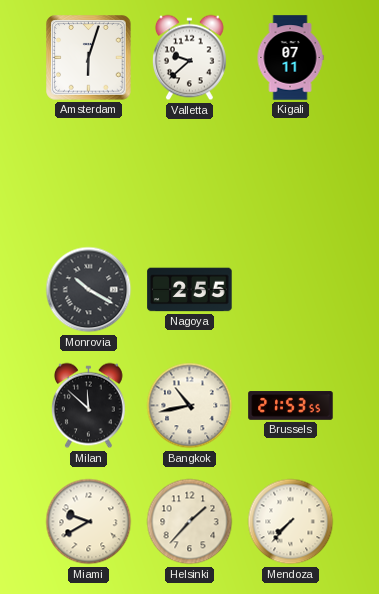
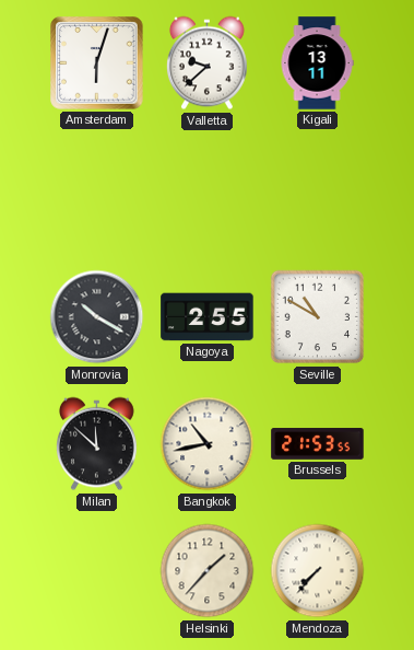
Kigali: 07:11 -> 13:11
Seville: none -> 10:50
Miami: 9:40 -> none
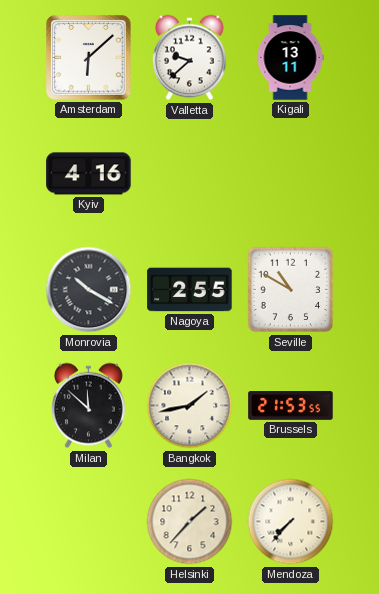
Amsterdam: 6:03 -> 6:08
Kyiv: none -> 4:16
Bangkok: 10:43 -> 1:43
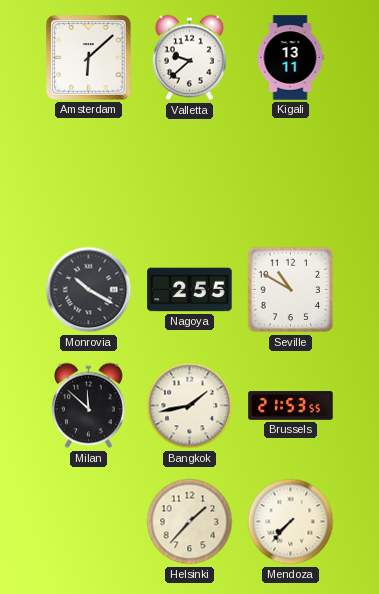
Kyiv: 4:16 -> none
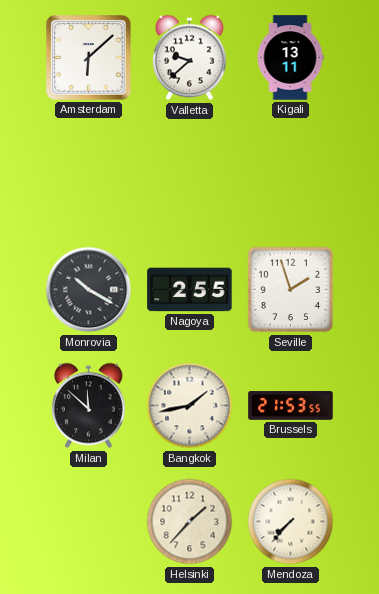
Seville: 10:50 -> 1:57
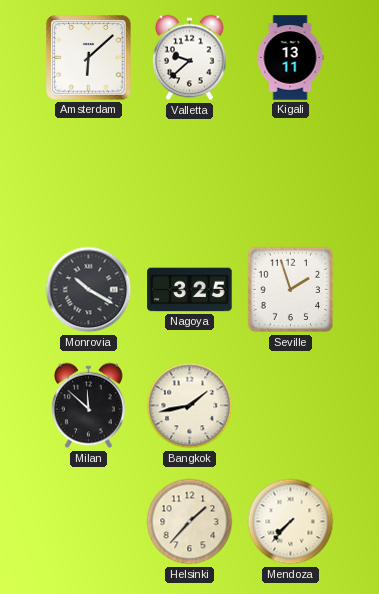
Nagoya: 2:55 -> 3:25
Brussels: 21:53 -> none
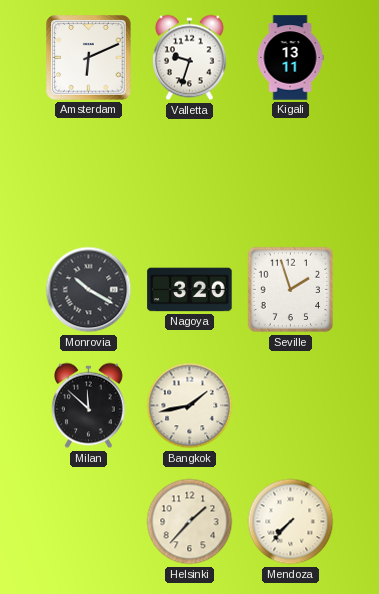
Amsterdam: 6:08 -> 6:11
Valletta: 9:38 -> 9:33
Nagoya: 3:25 -> 3:20
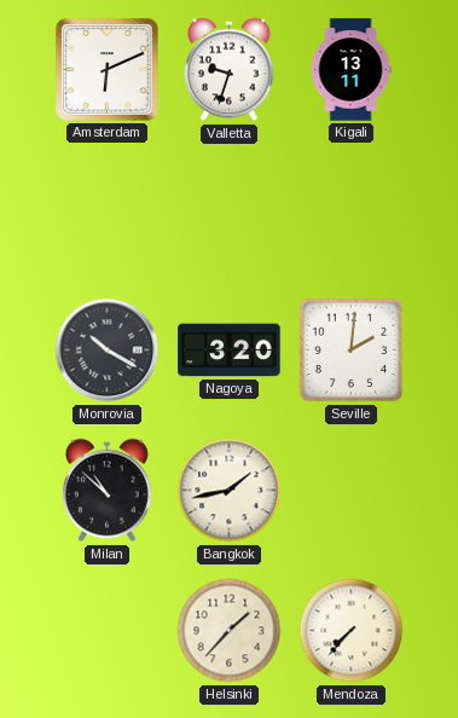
Seville: 1:57 -> 2:01
Milan: 11:52 -> 10:52
